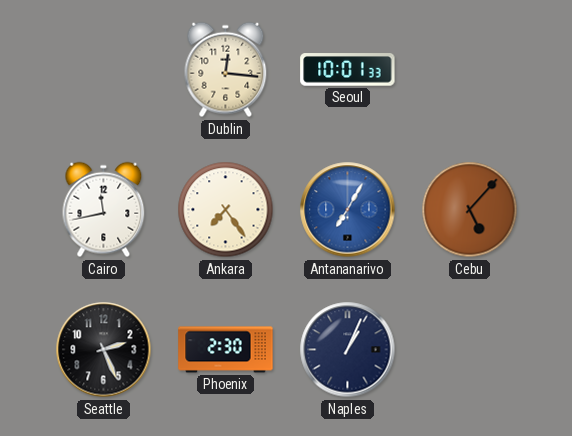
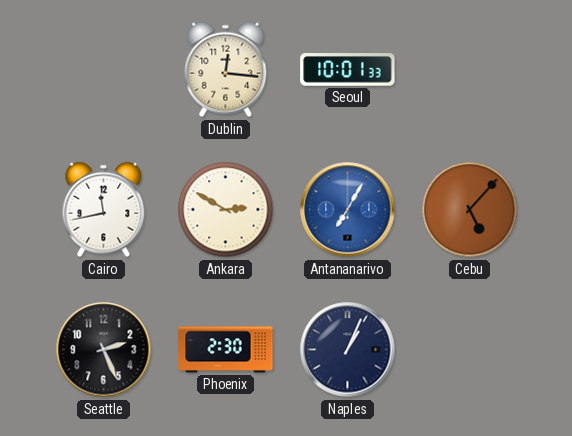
Ankara: 7:24 -> 2:50
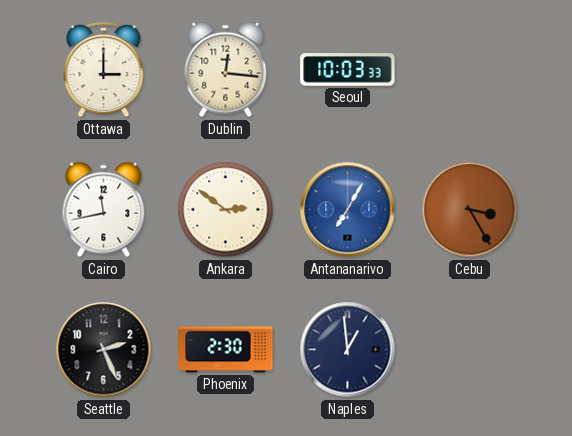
Ottawa: none -> 3:00
Seoul: 10:01 -> 10:03
Ankara: 2:50 -> 2:51
Cebu: 5:07 -> 3:25
Naples: 1:04 -> 12:59
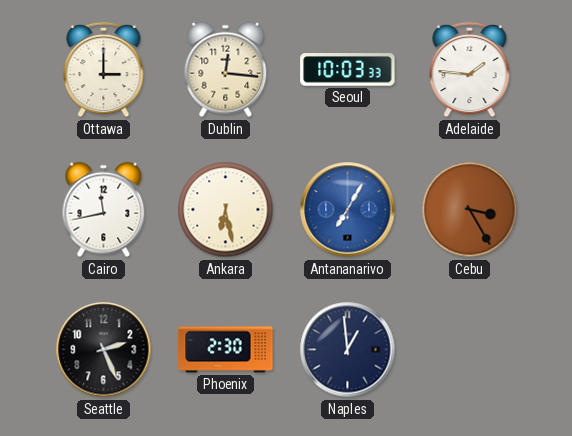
Adelaide: none -> 1:46
Ankara: 2:51 -> 6:28
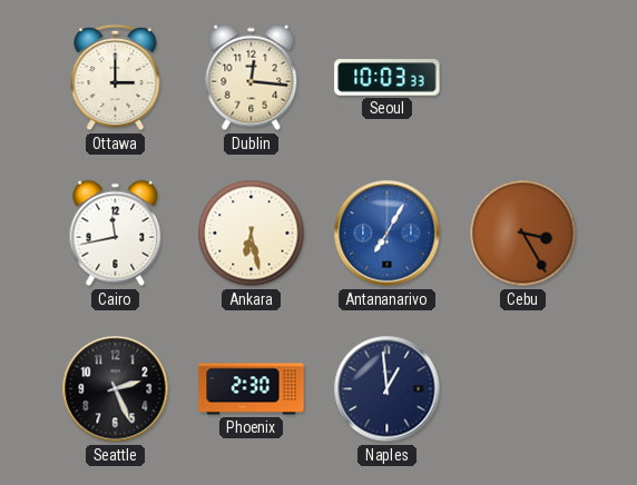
Adelaide: 1:46 -> none
